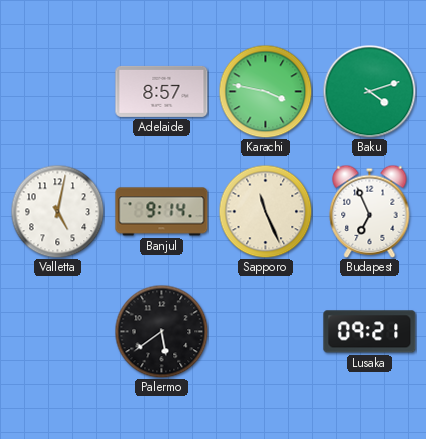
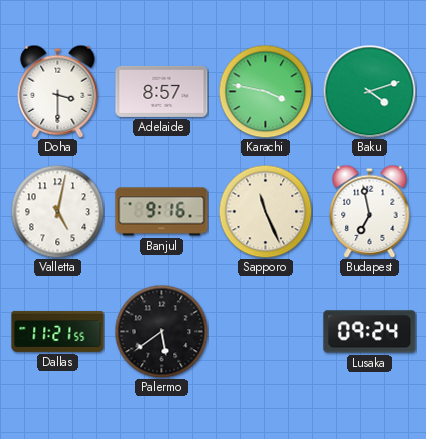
Doha: none -> 3:30
Banjul: 9:14 -> 9:16
Budapest: 6:56 -> 6:58
Dallas: none -> 11:21
Lusaka: 09:21 -> 09:24
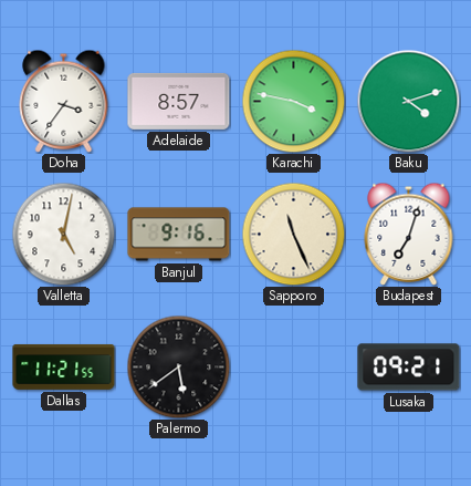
Doha: 3:30 -> 3:36
Budapest: 6:58 -> 7:03
Lusaka: 09:24 -> 09:21
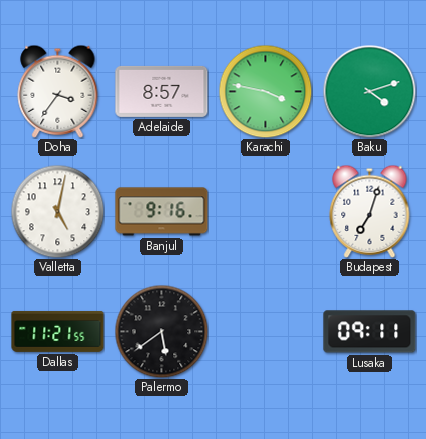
Sapporo: 11:26 -> none
Lusaka: 09:21 -> 09:11
